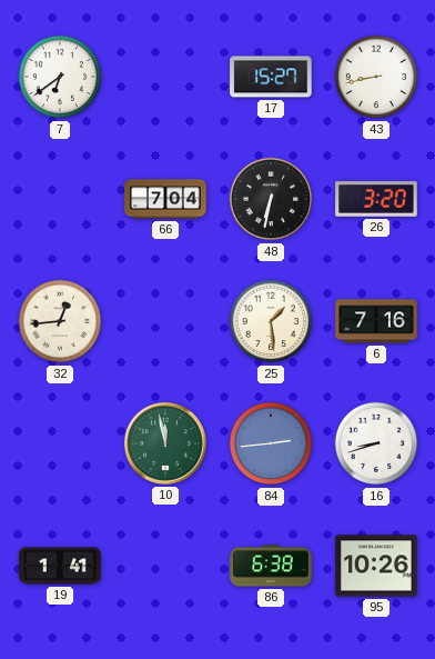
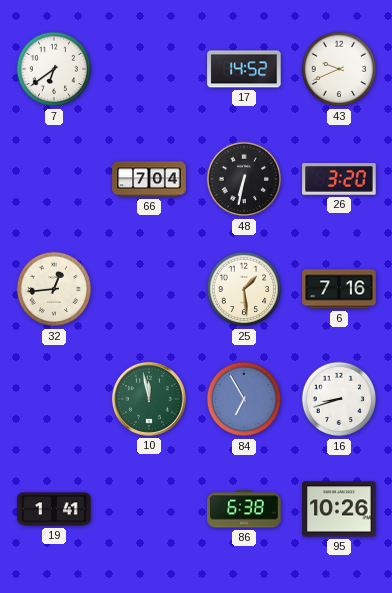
17: 15:27 -> 14:52
43: 8:43 -> 9:41
84: 2:44 -> 6:55
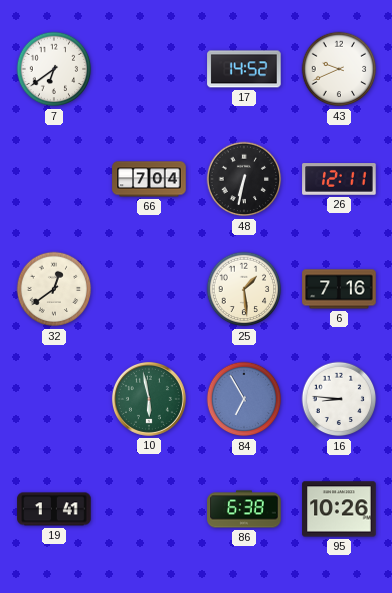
26: 3:20 -> 12:11
32: 12:44 -> 12:39
10: 11:58 -> 5:58
16: 8:42 -> 8:46
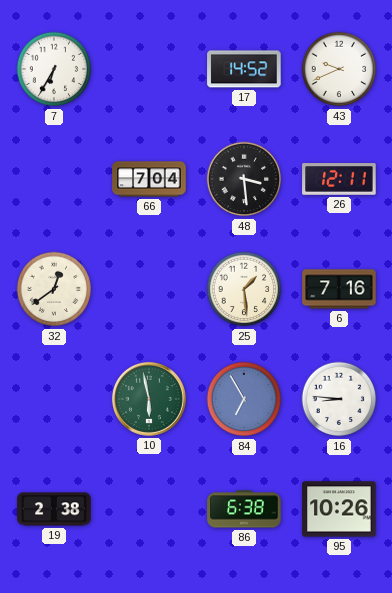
7: 6:39 -> 6:35
48: 6:32 -> 3:29
19: 1:41 -> 2:38
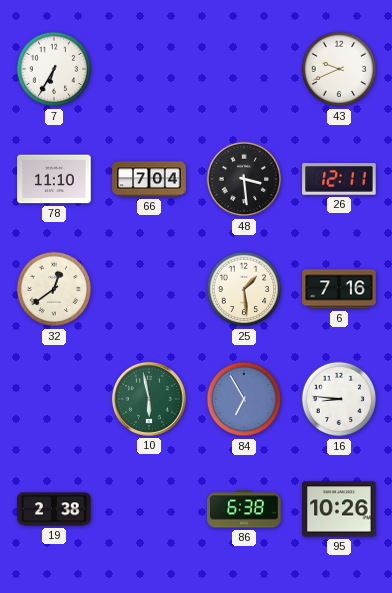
17: 14:52 -> none
78: none -> 11:10
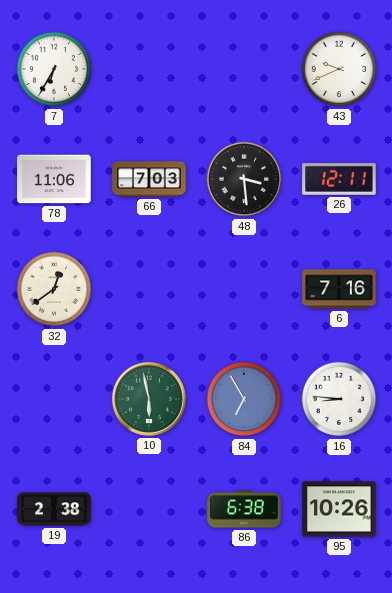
78: 11:10 -> 11:06
66: 7:04 -> 7:03
25: 1:29 -> none
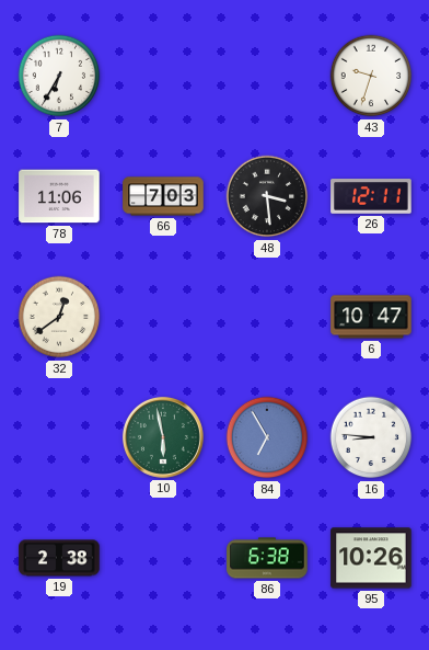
43: 9:41 -> 9:33
6: 7:16 -> 10:47
